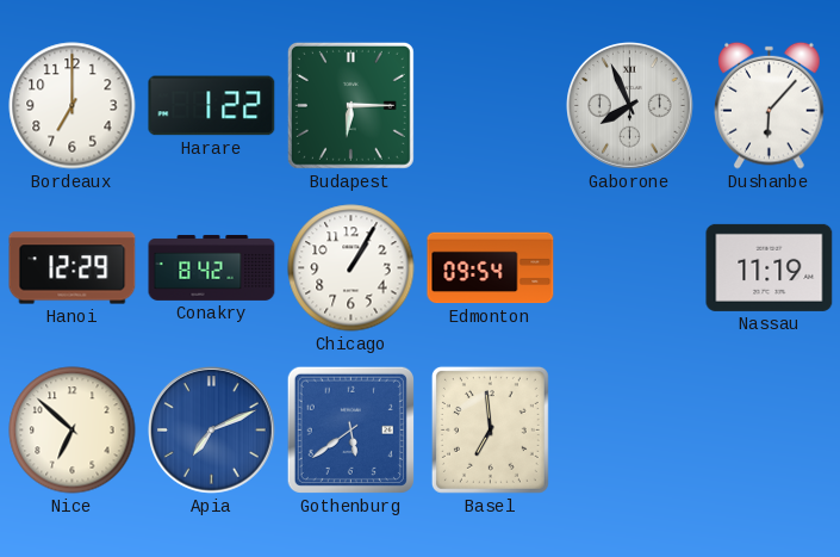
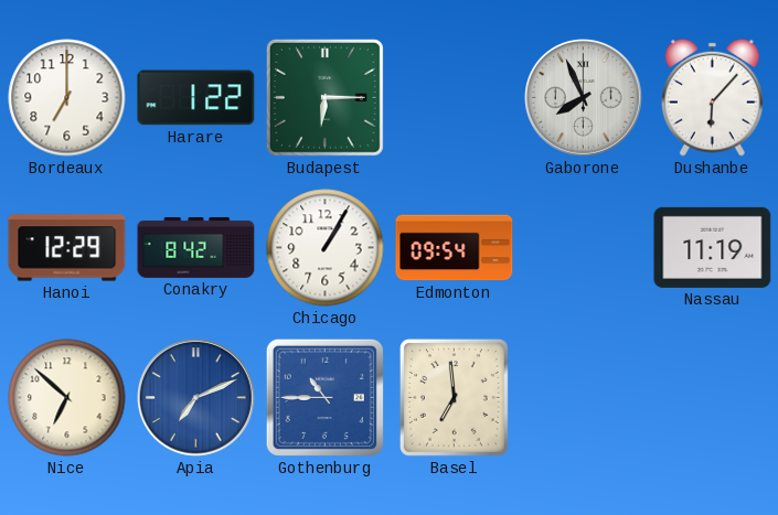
Gothenburg: 5:39 -> 10:45
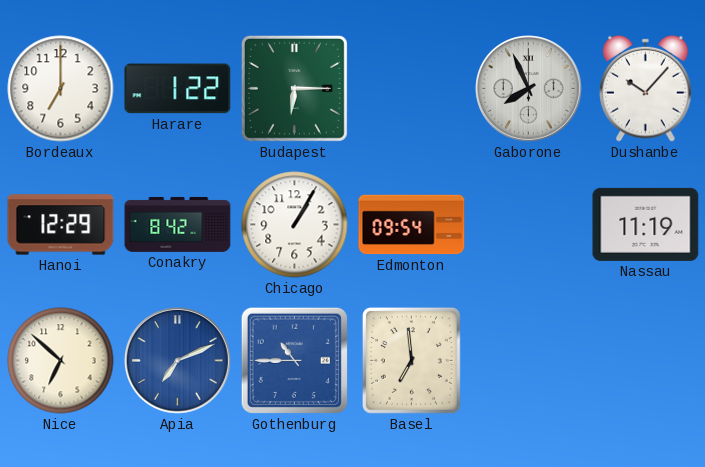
Dushanbe: 6:07 -> 10:07
